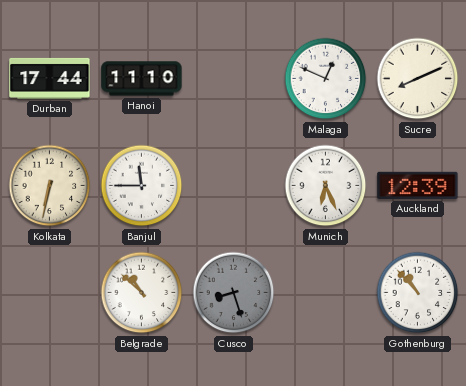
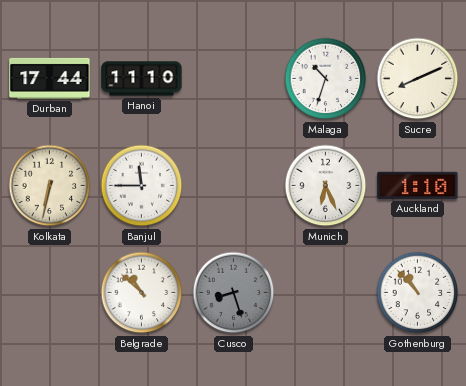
Malaga: 12:49 -> 10:33
Auckland: 12:39 -> 1:10
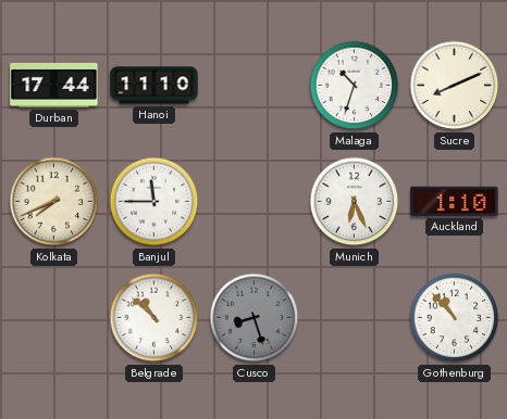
Kolkata: 6:32 -> 7:41
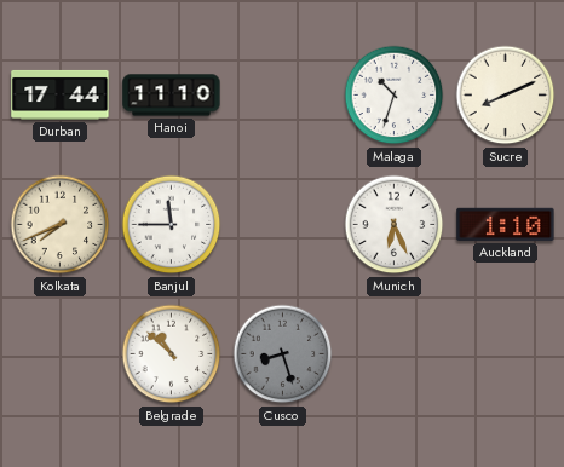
Gothenburg: 10:53 -> none
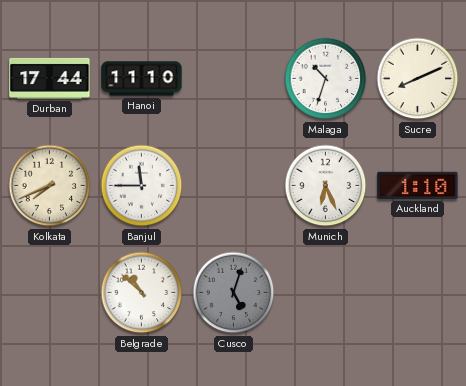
Cusco: 8:27 -> 5:03
